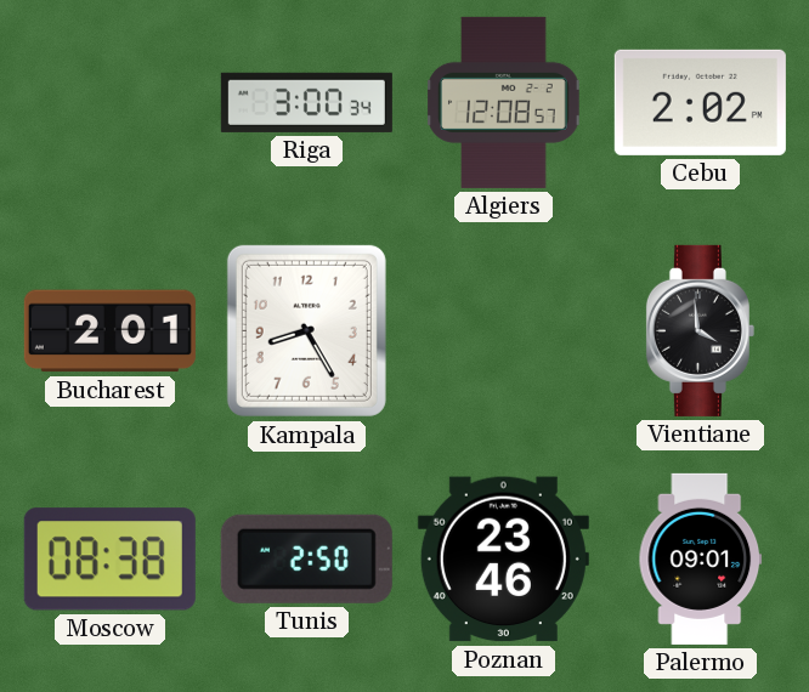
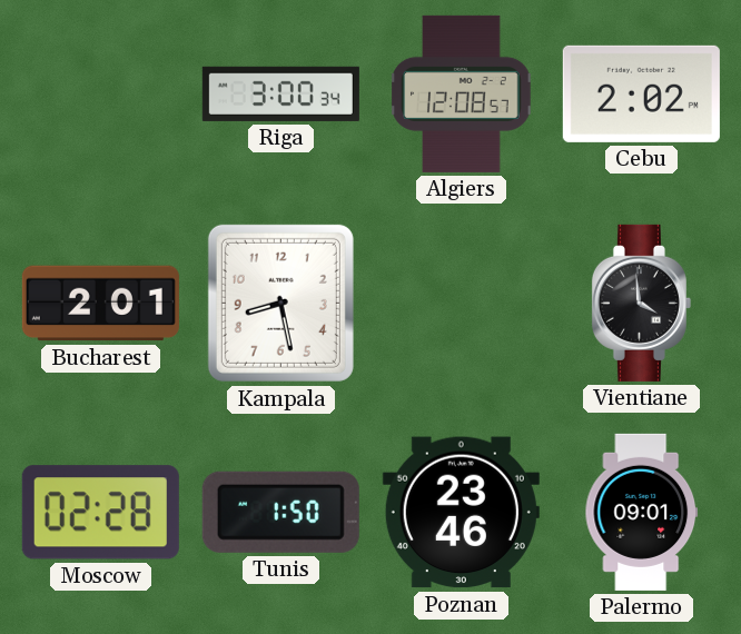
Kampala: 8:25 -> 8:28
Moscow: 08:38 -> 02:28
Tunis: 2:50 -> 1:50
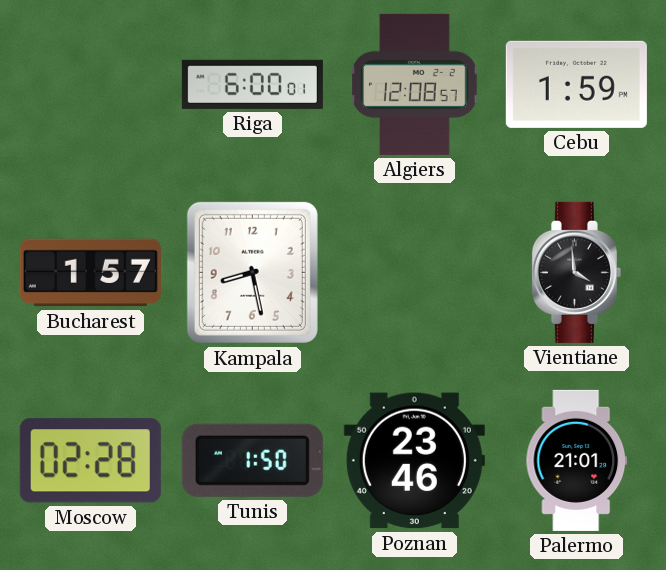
Riga: 3:00 -> 6:00
Cebu: 2:02 -> 1:59
Bucharest: 2:01 -> 1:57
Palermo: 09:01 -> 21:01
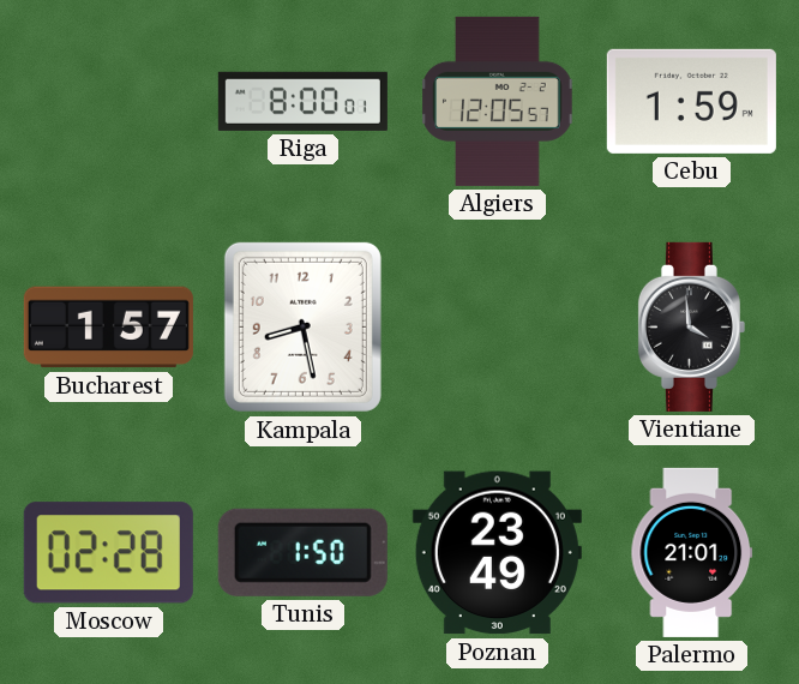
Riga: 6:00 -> 8:00
Algiers: 12:08 -> 12:05
Poznan: 23:46 -> 23:49
